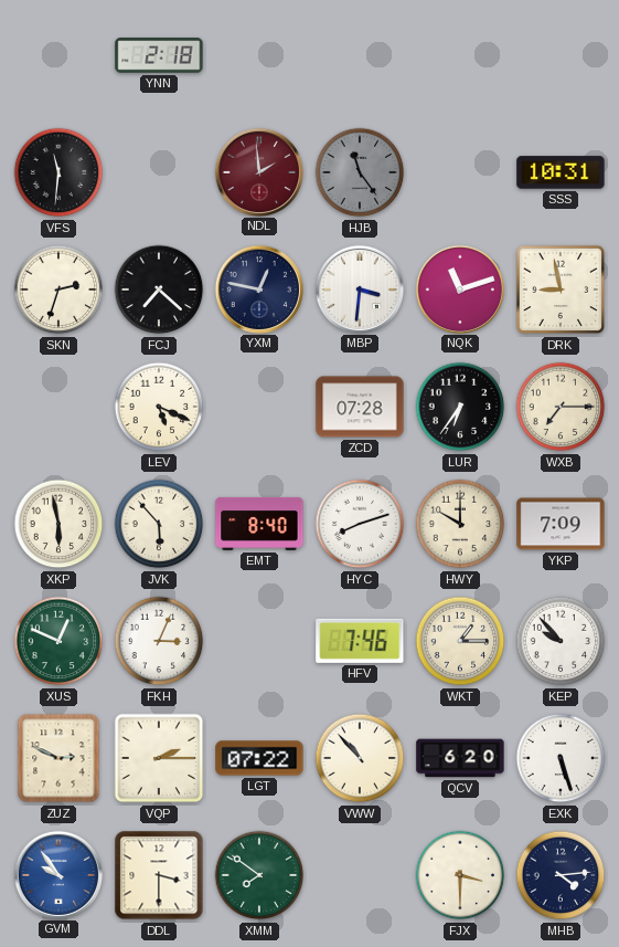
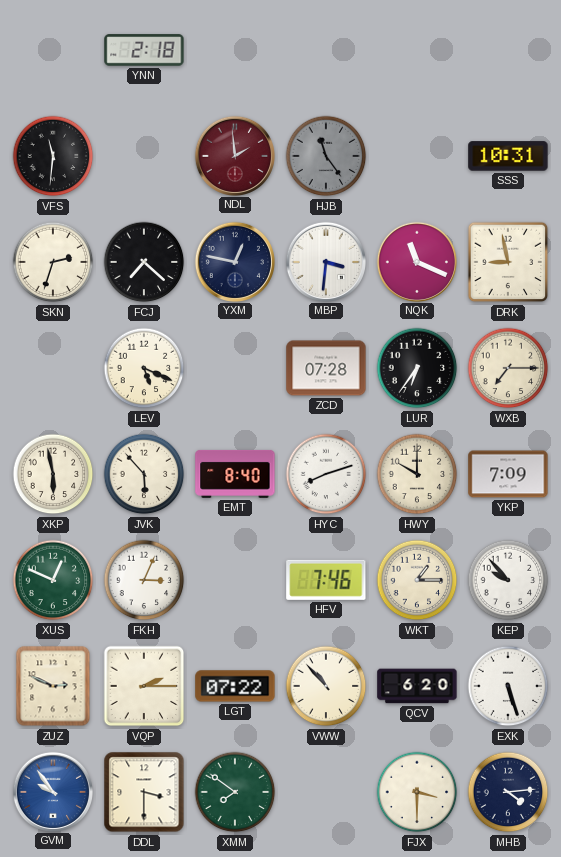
NQK: 11:12 -> 11:19
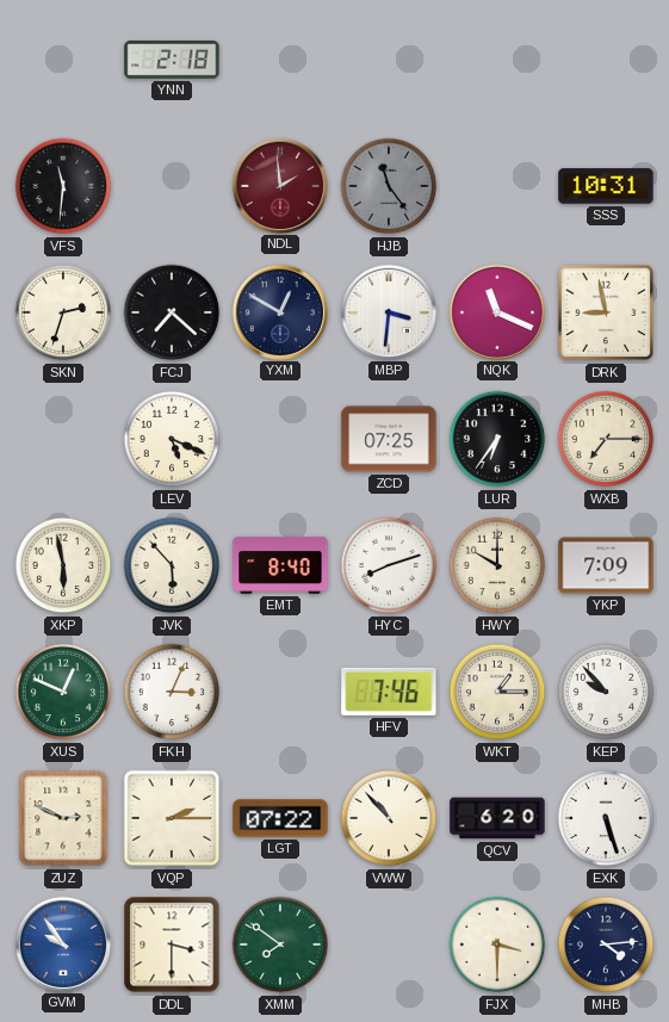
YXM: 12:47 -> 12:50
ZCD: 07:28 -> 07:25
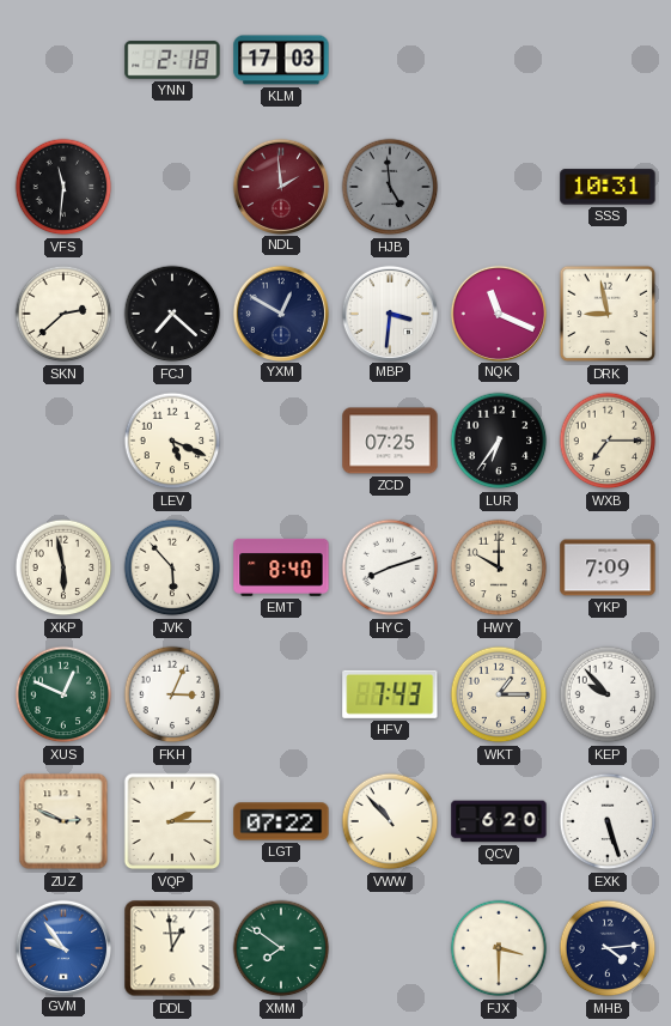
KLM: none -> 17:03
HJB: 11:24 -> 4:59
SKN: 2:33 -> 2:38
HFV: 7:46 -> 7:43
DDL: 3:30 -> 12:59
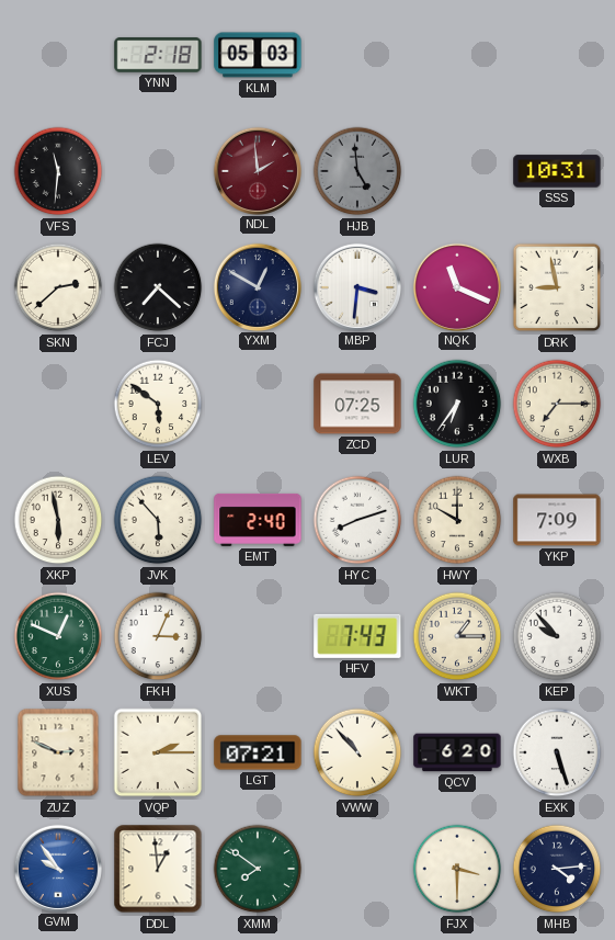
KLM: 17:03 -> 05:03
LEV: 5:19 -> 5:51
EMT: 8:40 -> 2:40
LGT: 07:22 -> 07:21
